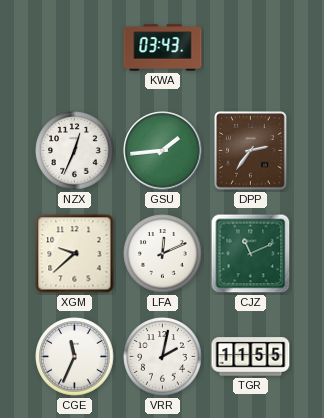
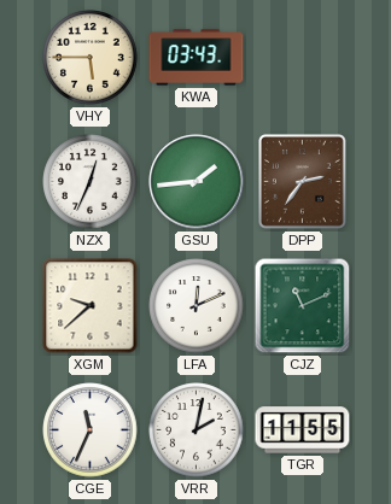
VHY: none -> 5:45
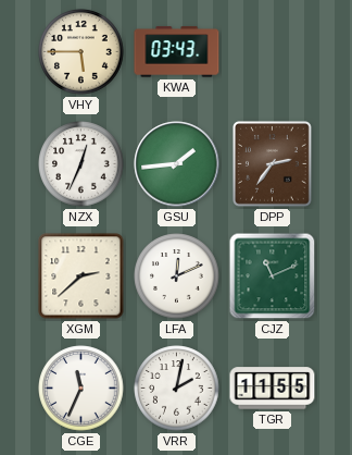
XGM: 9:38 -> 2:38
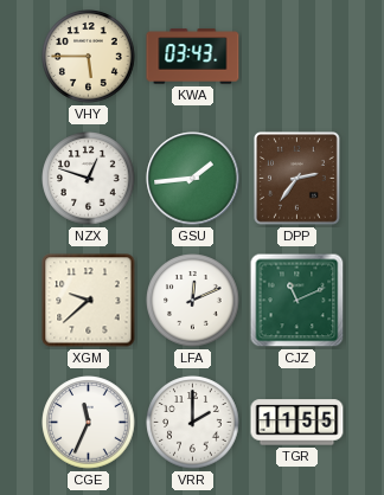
NZX: 12:34 -> 12:48
XGM: 2:38 -> 9:38
VRR: 2:02 -> 2:00
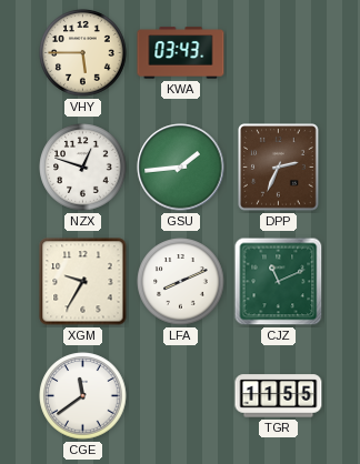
DPP: 2:36 -> 2:34
XGM: 9:38 -> 9:35
LFA: 12:11 -> 8:11
CGE: 11:34 -> 11:39
VRR: 2:00 -> none
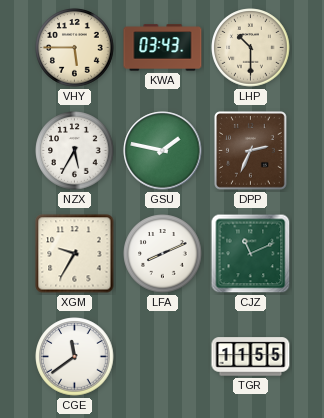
LHP: none -> 10:30
NZX: 12:48 -> 5:35
GSU: 1:44 -> 1:47
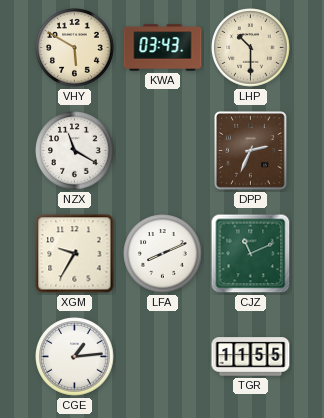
VHY: 5:45 -> 5:50
NZX: 5:35 -> 11:20
GSU: 1:47 -> none
CGE: 11:39 -> 1:14
